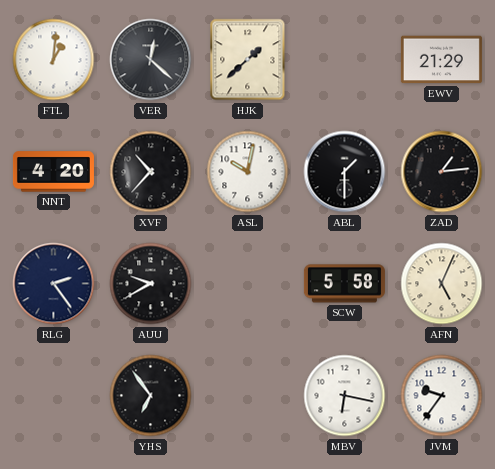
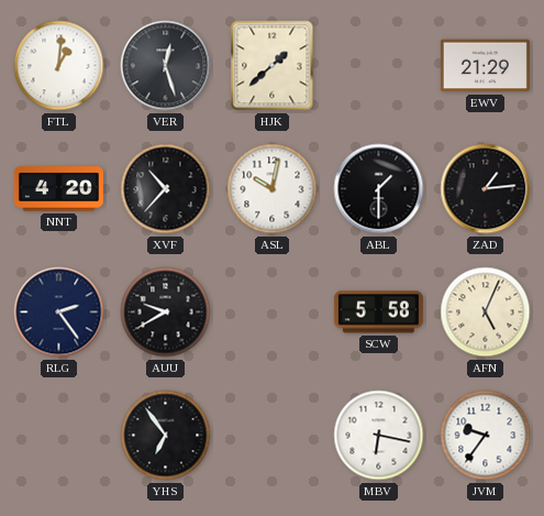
VER: 12:22 -> 12:27
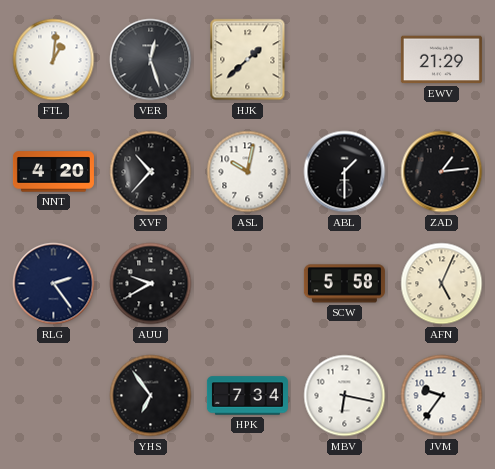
HPK: none -> 7:34
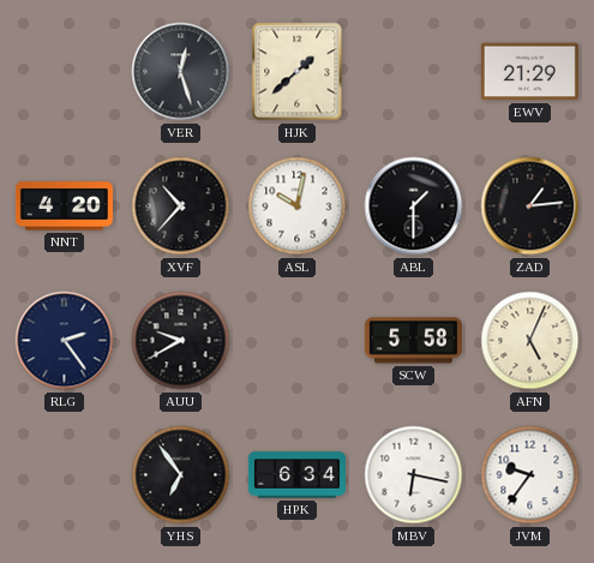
FTL: 1:01 -> none
HPK: 7:34 -> 6:34
